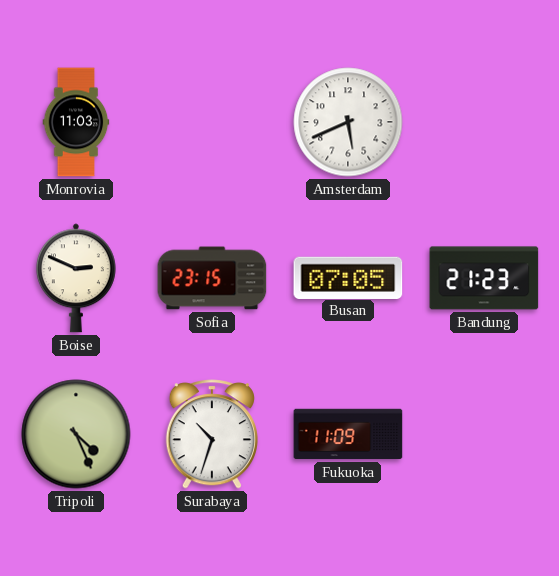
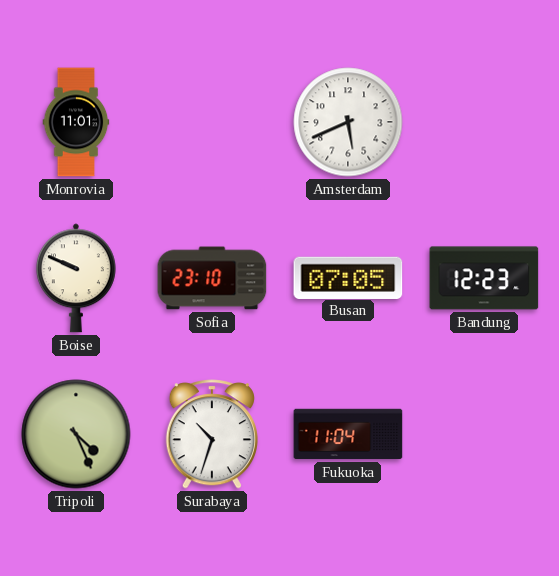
Monrovia: 11:03 -> 11:01
Boise: 2:49 -> 9:49
Sofia: 23:15 -> 23:10
Bandung: 21:23 -> 12:23
Fukuoka: 11:09 -> 11:04
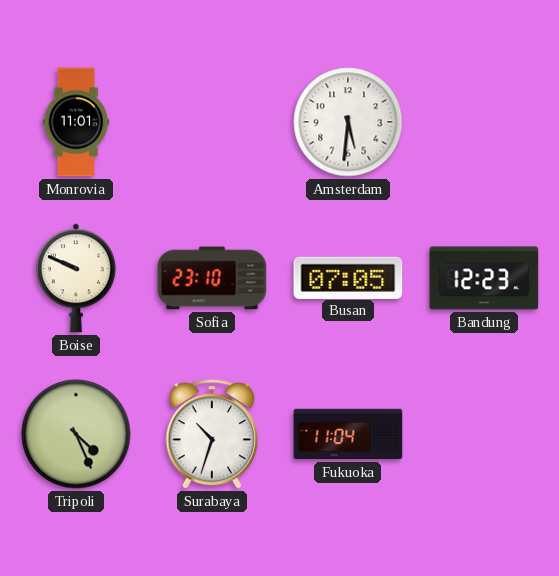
Amsterdam: 5:41 -> 5:31
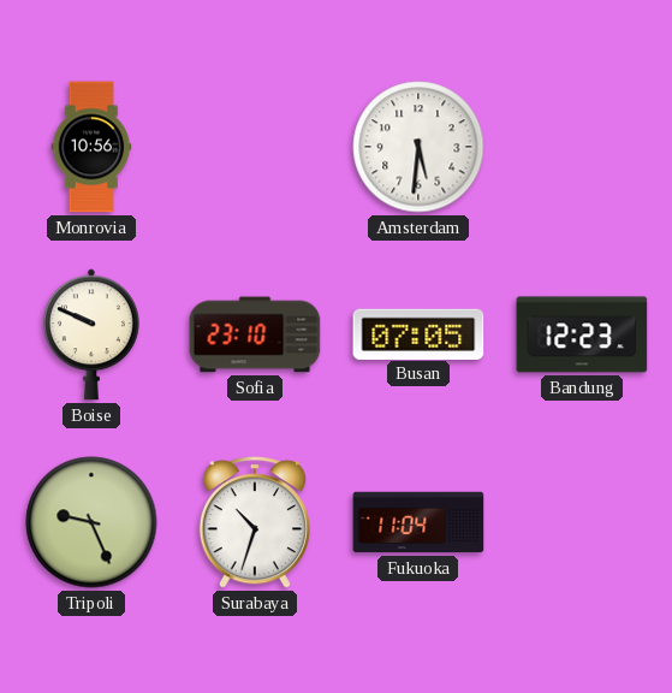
Monrovia: 11:01 -> 10:56
Tripoli: 4:26 -> 9:26
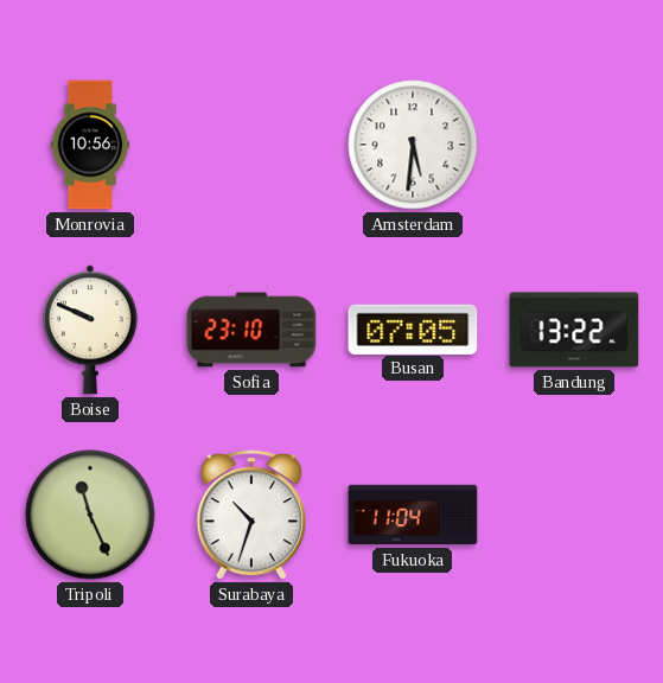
Bandung: 12:23 -> 13:22
Tripoli: 9:26 -> 11:26
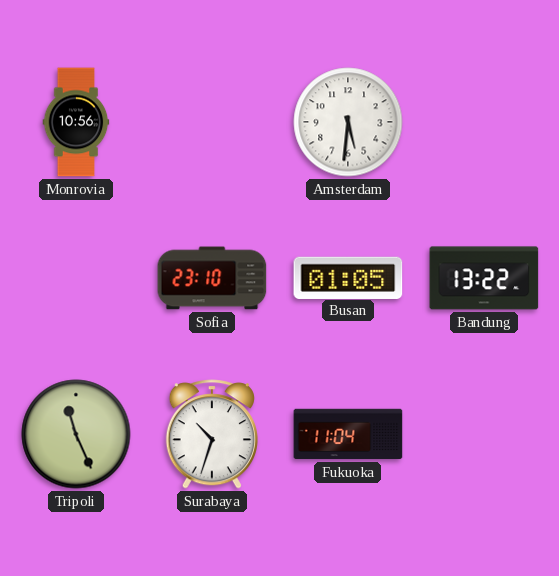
Boise: 9:49 -> none
Busan: 07:05 -> 01:05
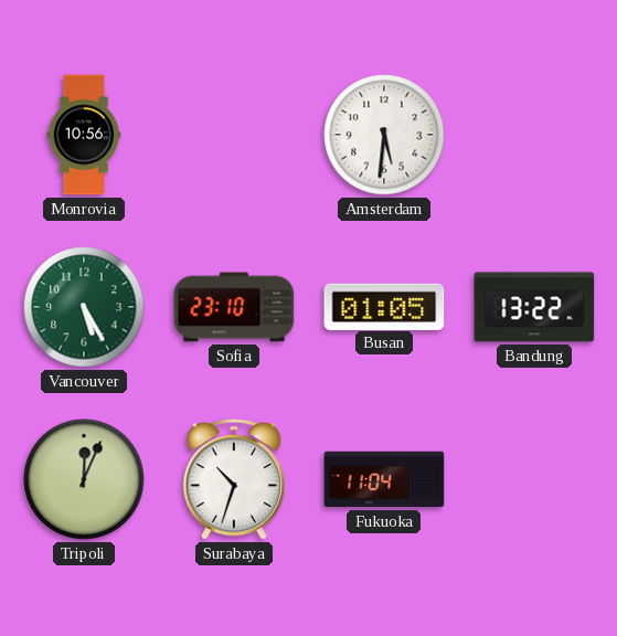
Vancouver: none -> 5:25
Tripoli: 11:26 -> 12:04
